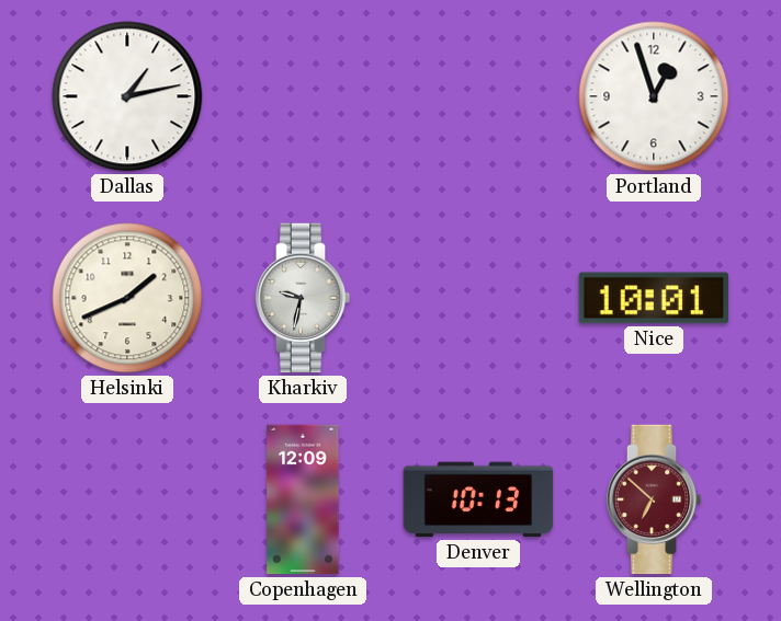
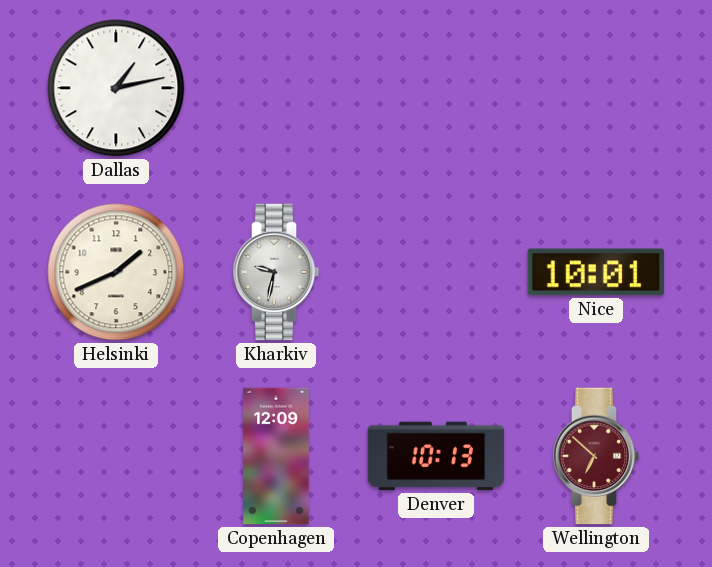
Portland: 12:57 -> none
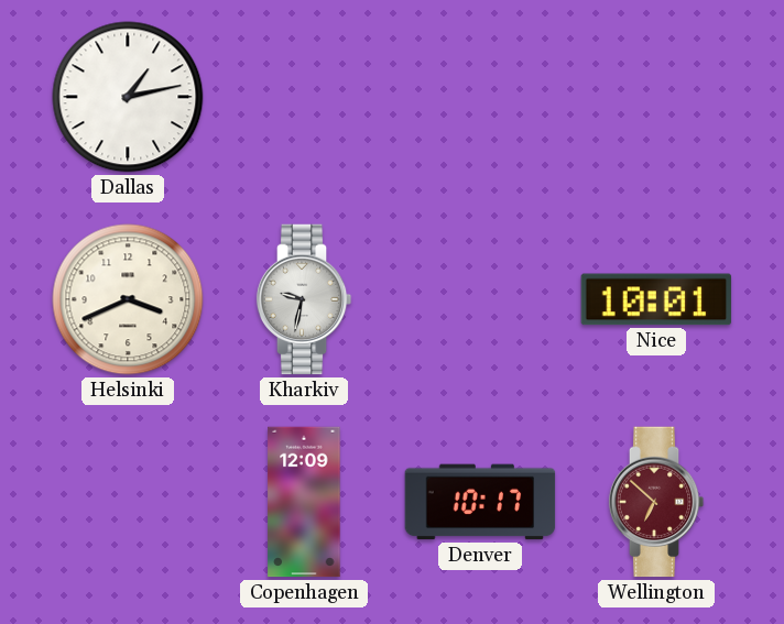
Helsinki: 1:41 -> 3:41
Denver: 10:13 -> 10:17
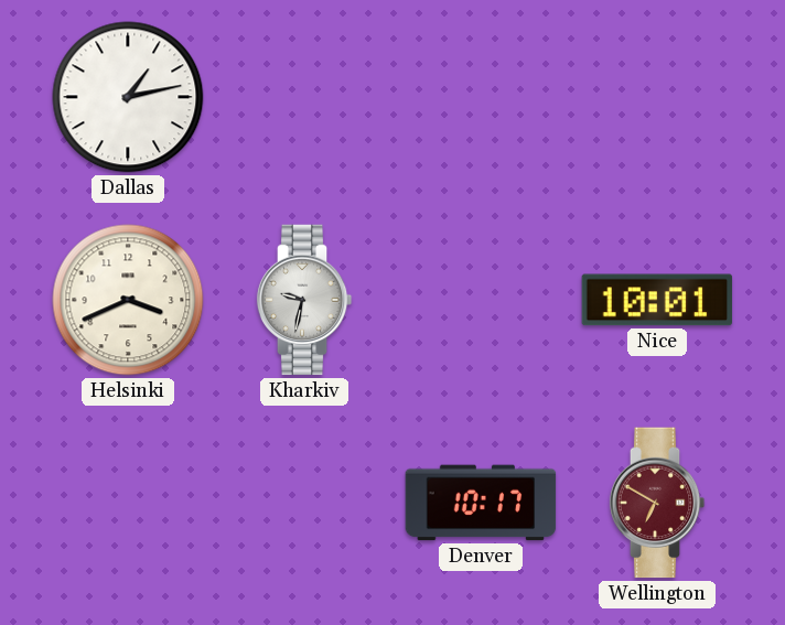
Copenhagen: 12:09 -> none
Wellington: 6:52 -> 6:50
